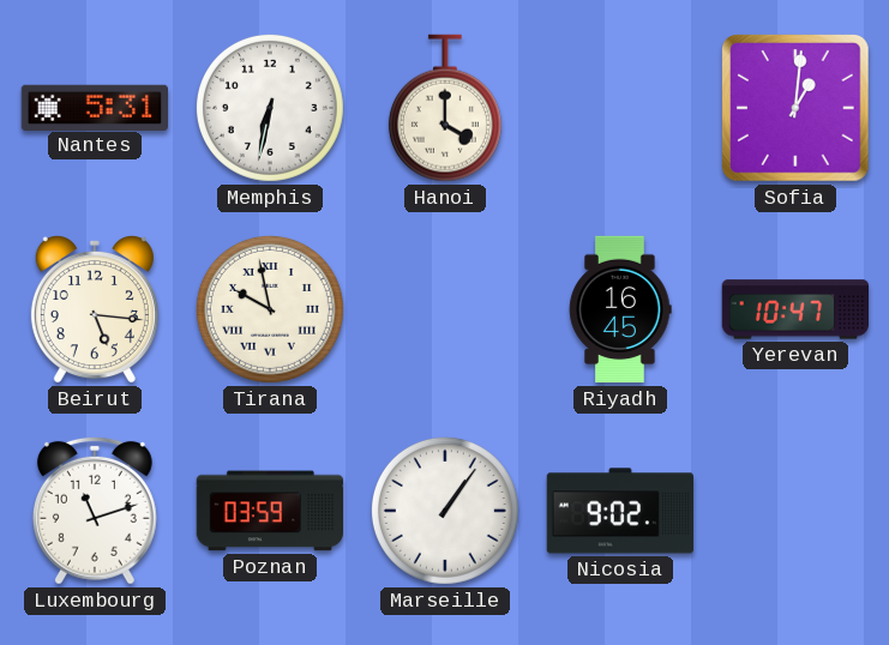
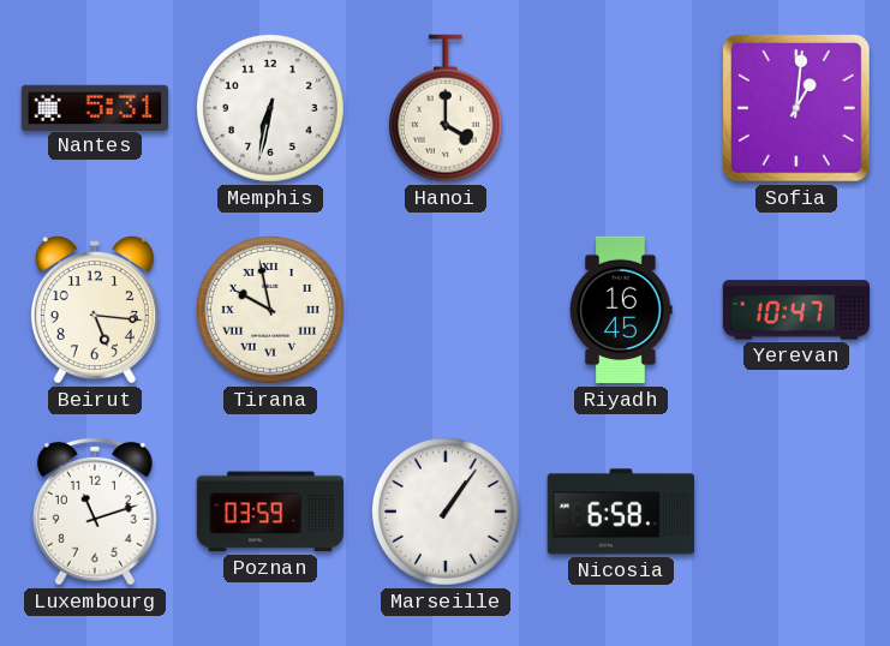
Nicosia: 9:02 -> 6:58
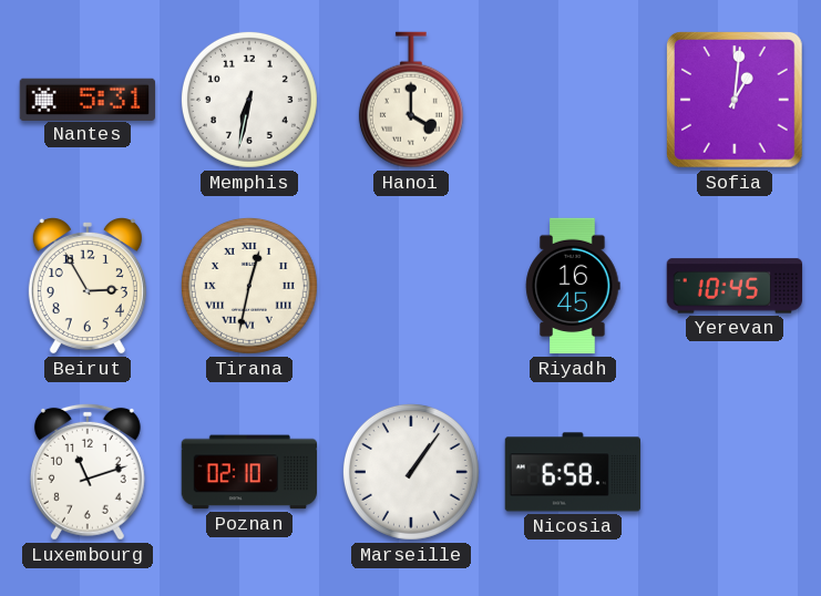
Beirut: 5:16 -> 2:55
Tirana: 9:58 -> 12:32
Yerevan: 10:47 -> 10:45
Poznan: 03:59 -> 02:10
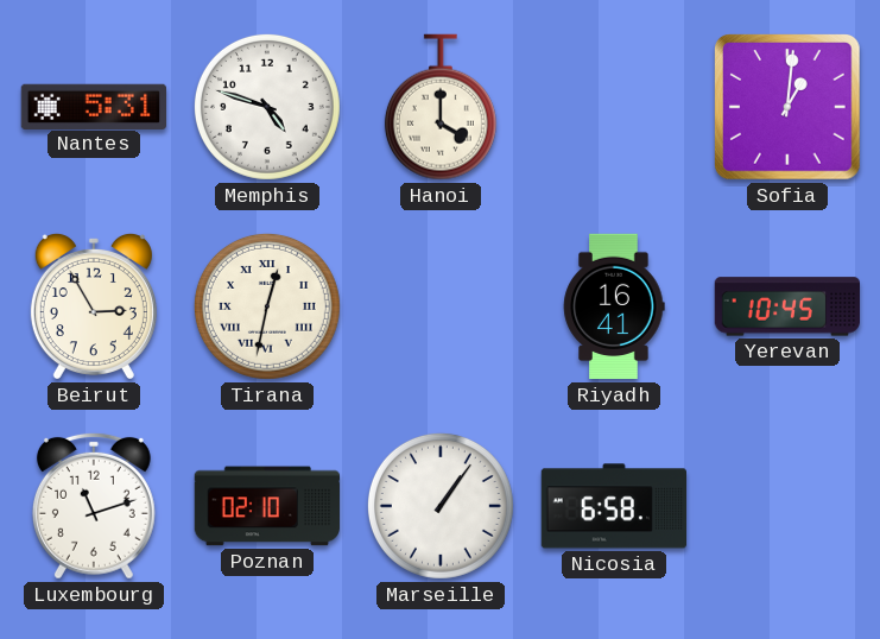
Memphis: 6:32 -> 4:48
Riyadh: 16:45 -> 16:41
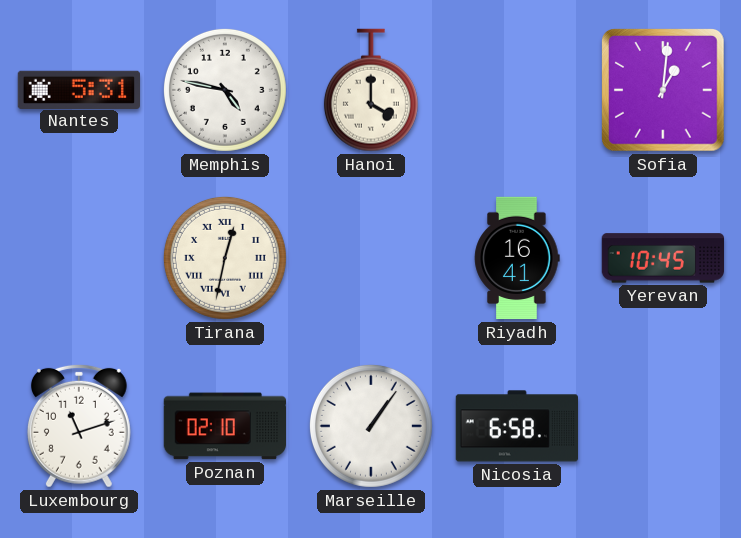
Memphis: 4:48 -> 4:47
Beirut: 2:55 -> none
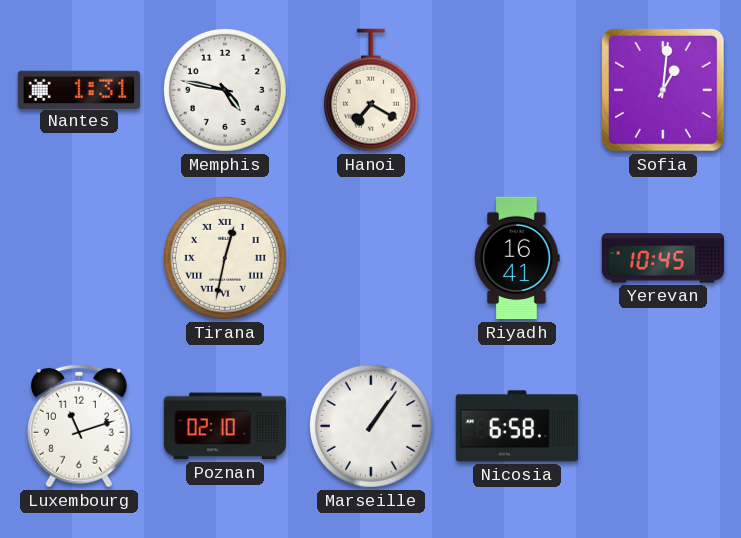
Nantes: 5:31 -> 1:31
Hanoi: 4:00 -> 7:20
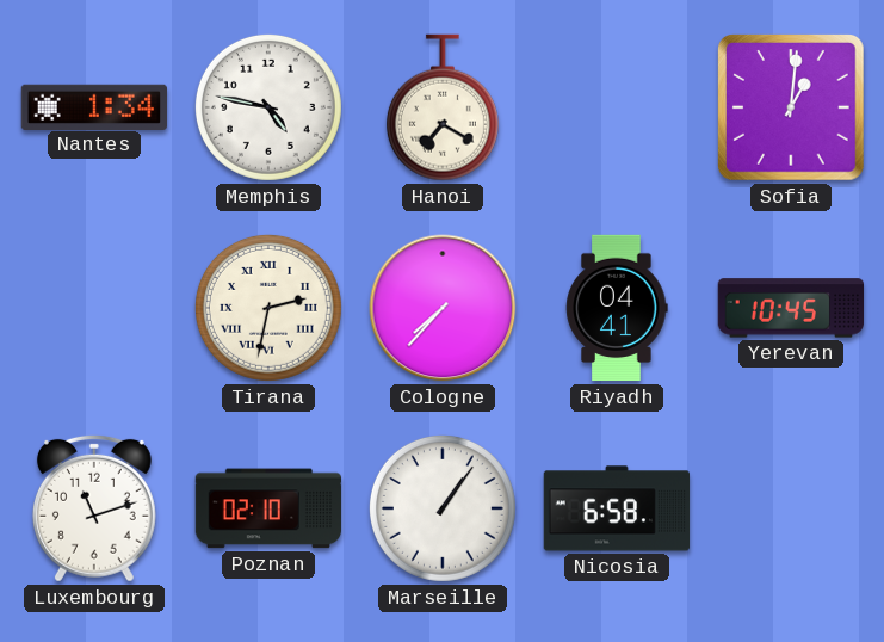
Nantes: 1:31 -> 1:34
Tirana: 12:32 -> 2:32
Cologne: none -> 7:37
Riyadh: 16:41 -> 04:41
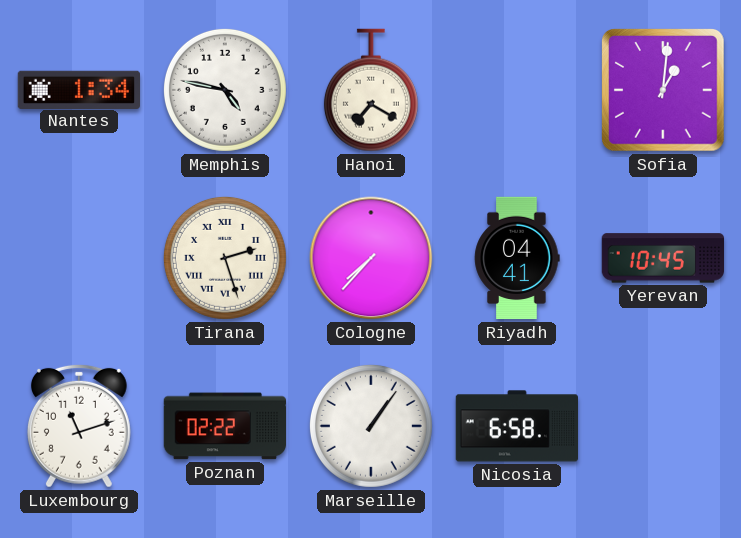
Tirana: 2:32 -> 2:27
Poznan: 02:10 -> 02:22
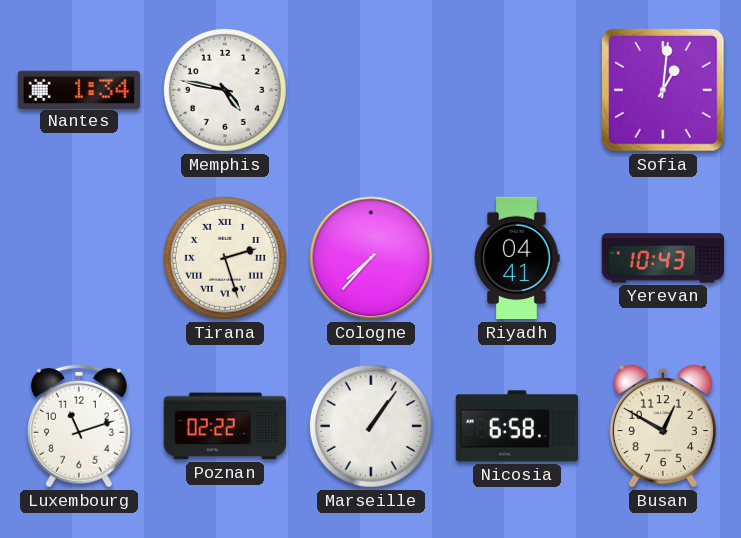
Hanoi: 7:20 -> none
Yerevan: 10:45 -> 10:43
Busan: none -> 12:50
